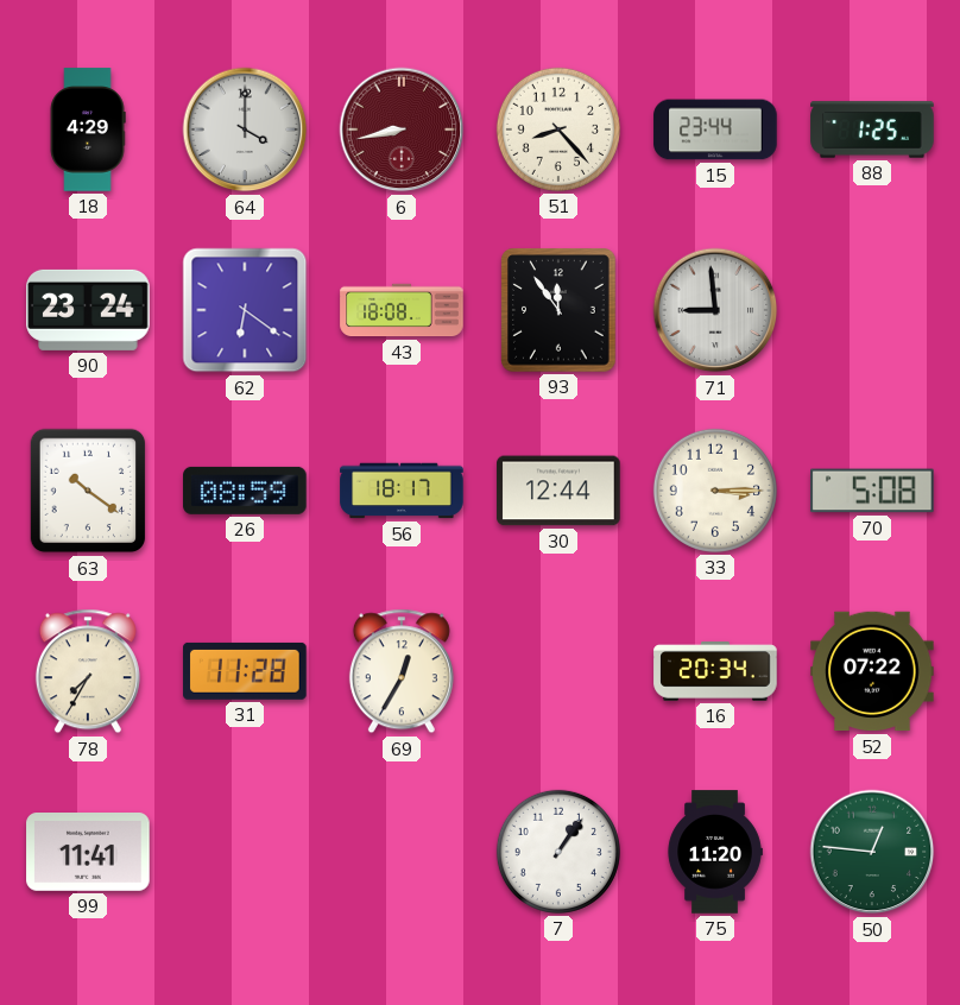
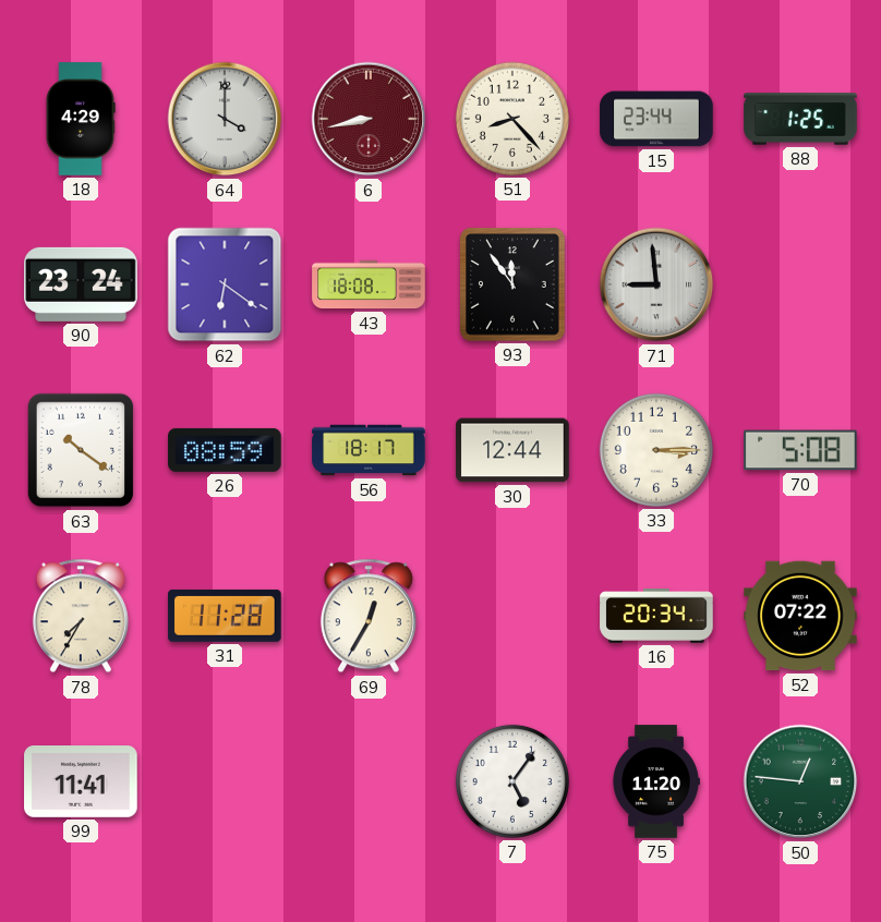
7: 1:06 -> 5:06
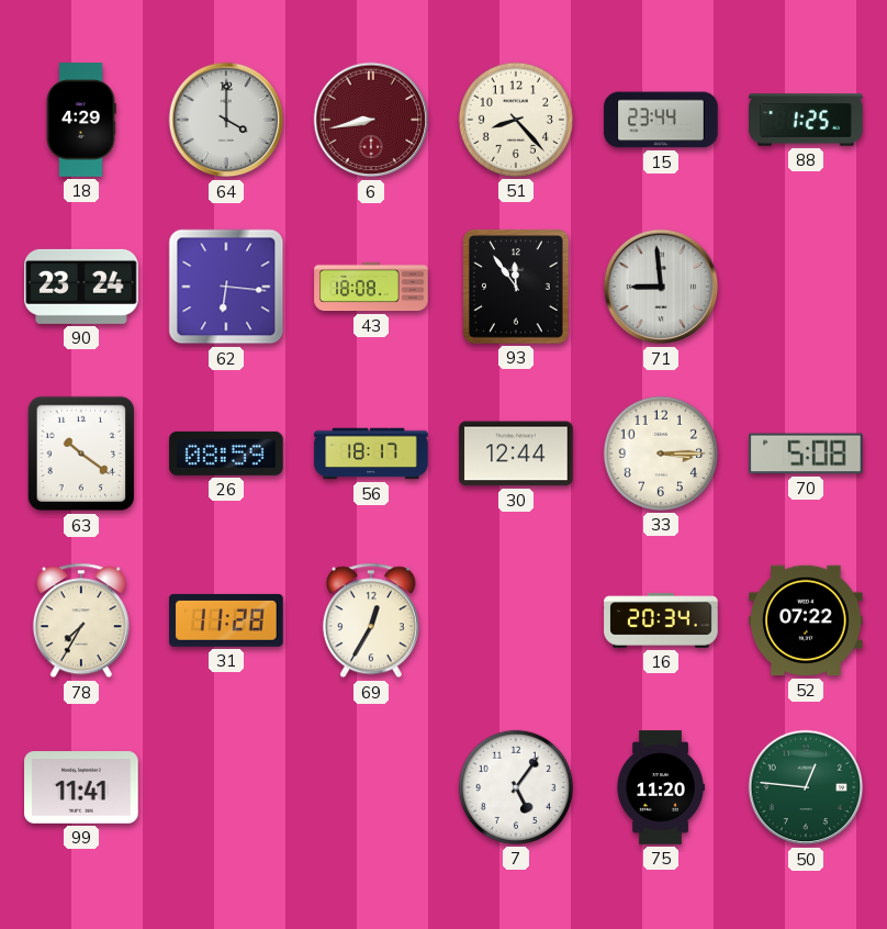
62: 6:21 -> 6:16
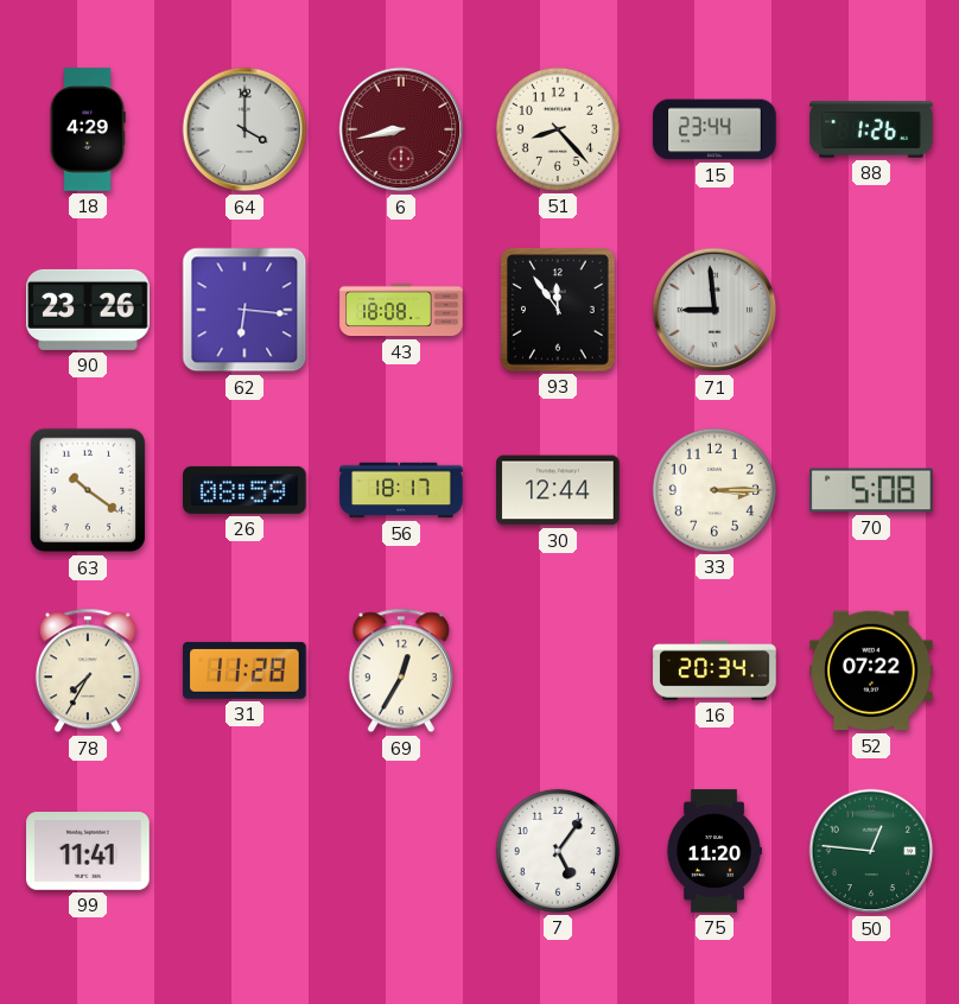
88: 1:25 -> 1:26
90: 23:24 -> 23:26
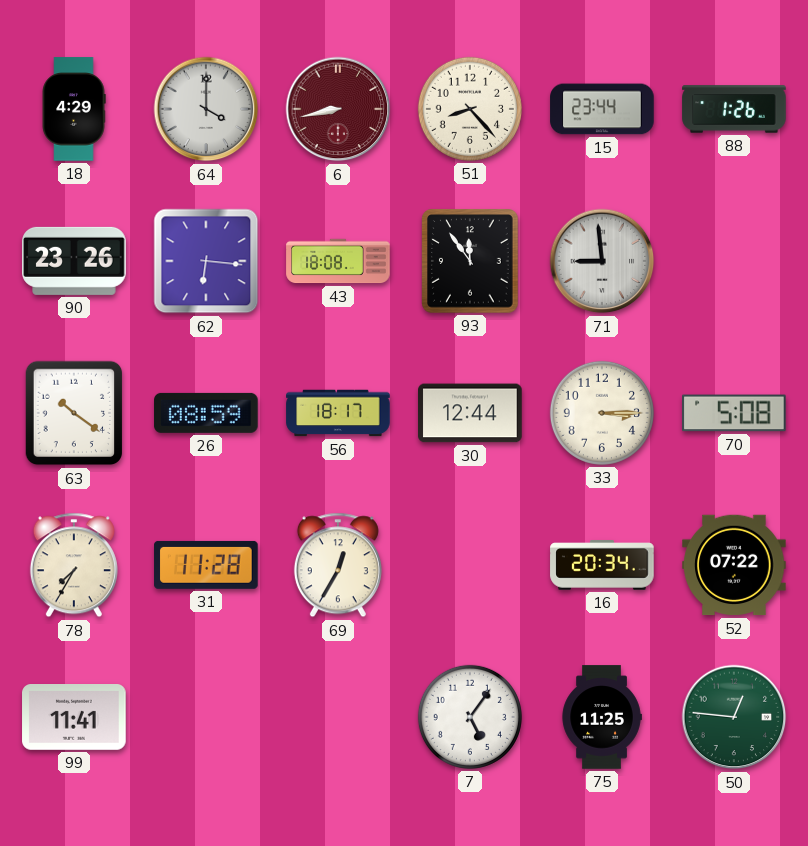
75: 11:20 -> 11:25
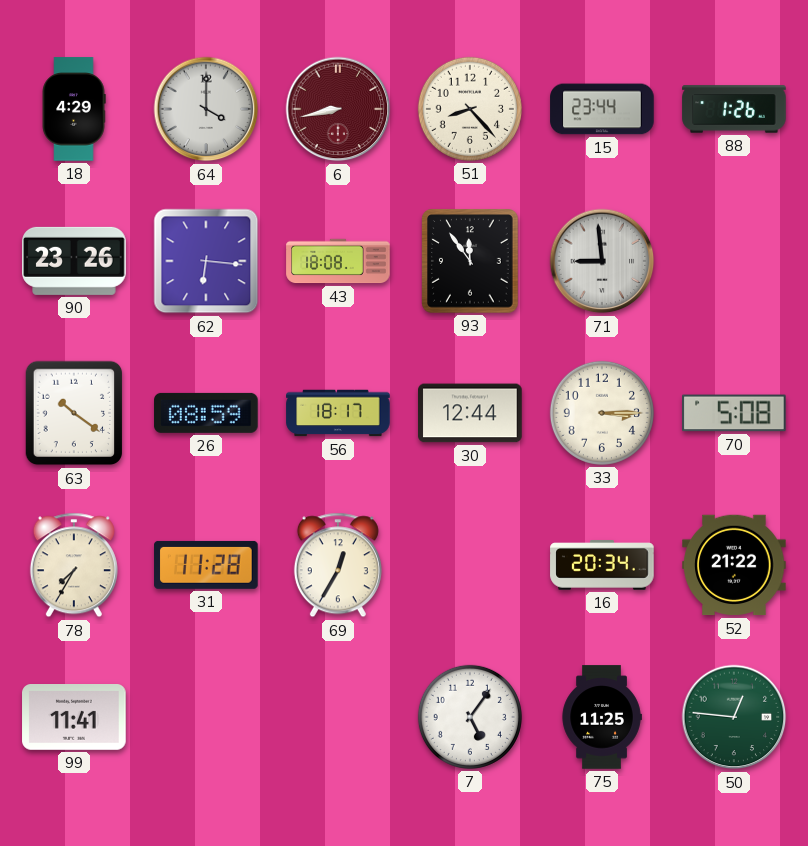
52: 07:22 -> 21:22
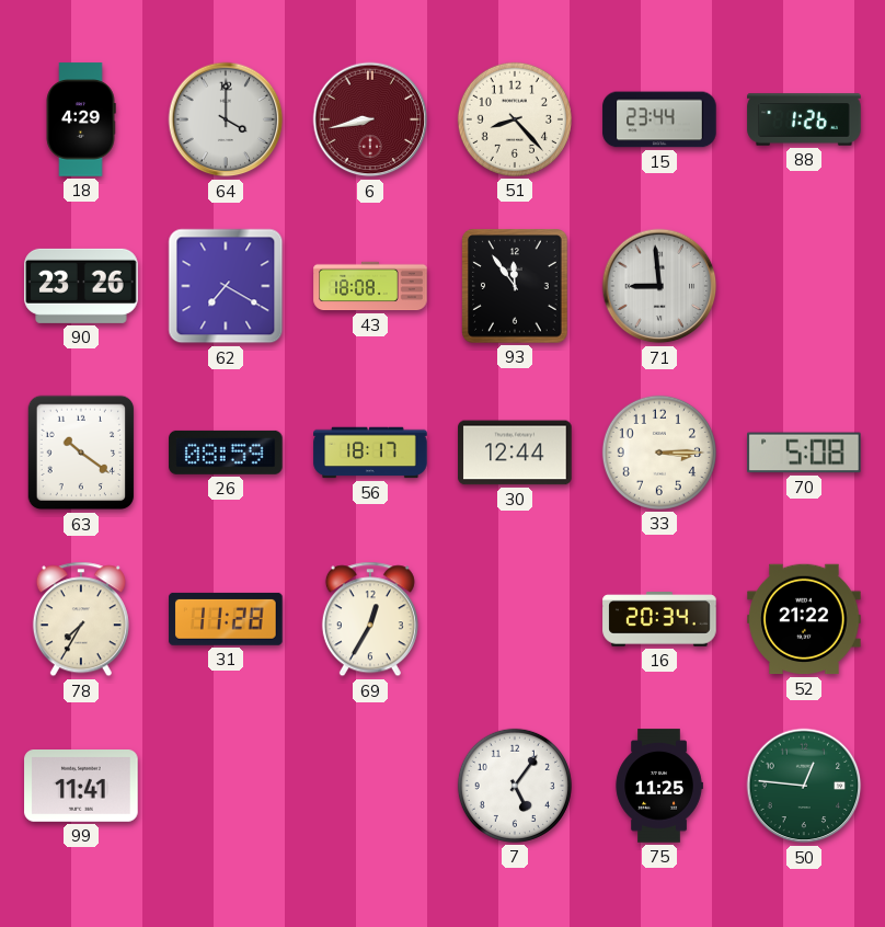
62: 6:16 -> 7:20
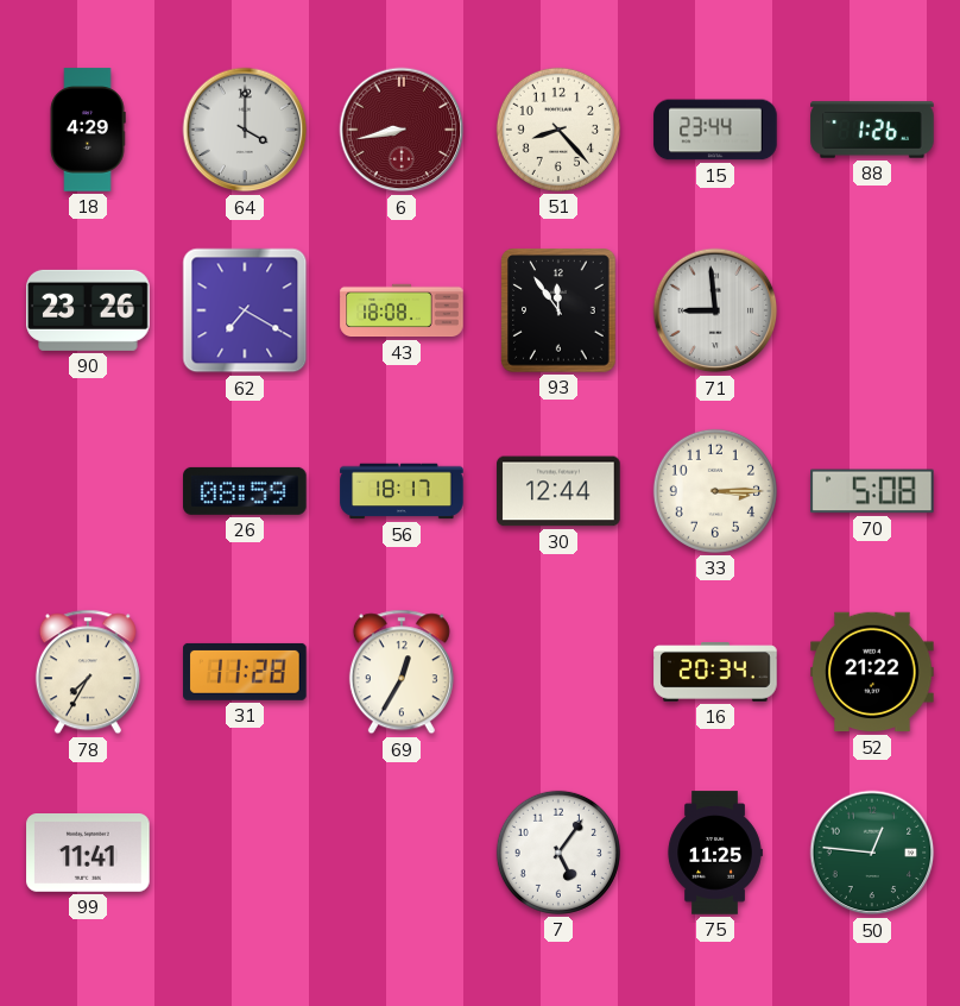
63: 10:21 -> none
